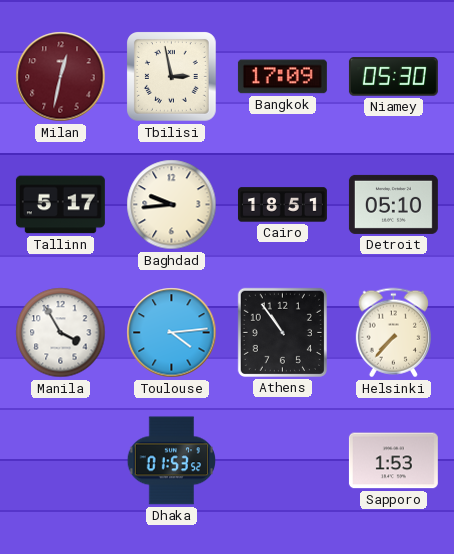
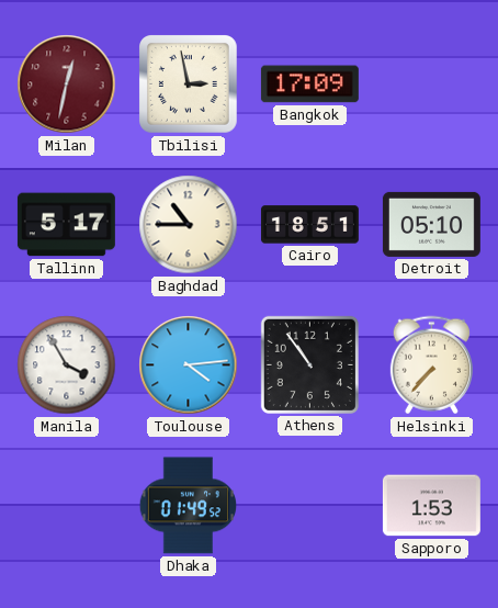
Niamey: 05:30 -> none
Baghdad: 9:44 -> 10:45
Dhaka: 01:53 -> 01:49
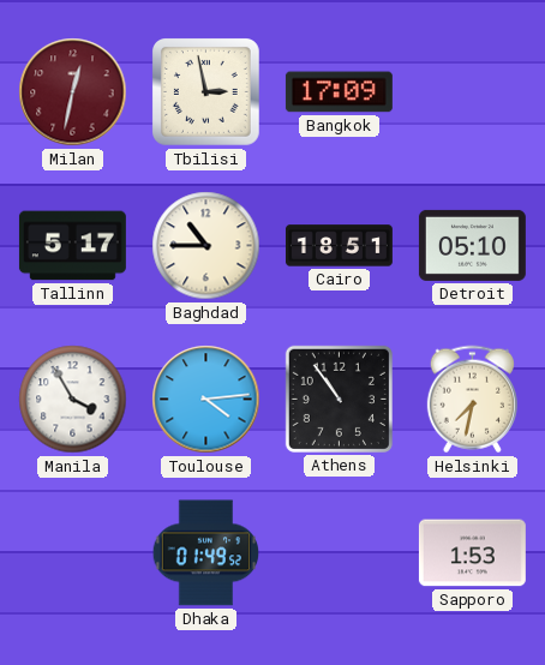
Helsinki: 7:37 -> 7:32
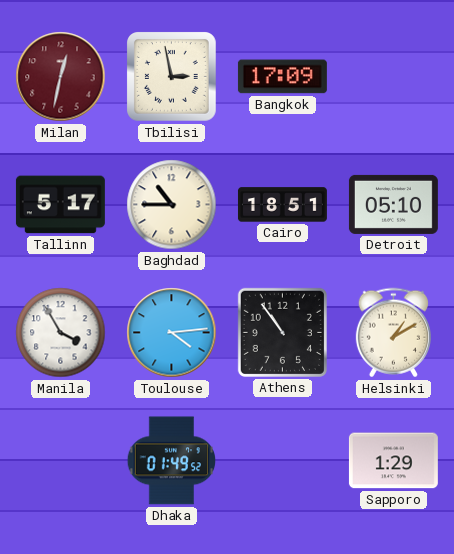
Helsinki: 7:32 -> 1:10
Sapporo: 1:53 -> 1:29
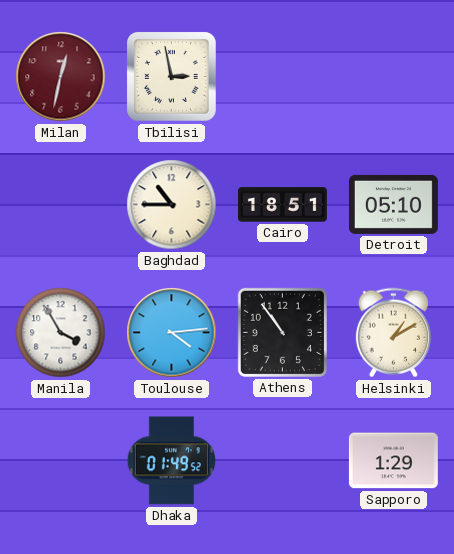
Bangkok: 17:09 -> none
Tallinn: 5:17 -> none
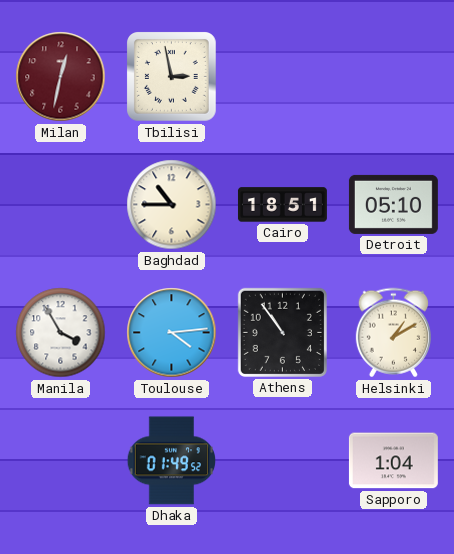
Sapporo: 1:29 -> 1:04
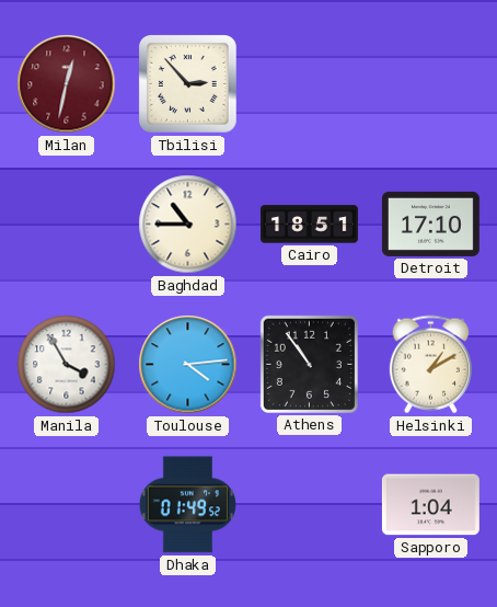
Tbilisi: 2:58 -> 2:53
Detroit: 05:10 -> 17:10
